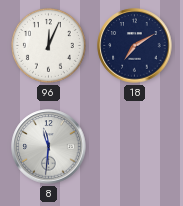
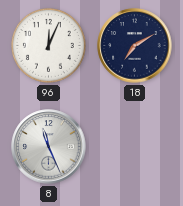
8: 11:31 -> 11:26
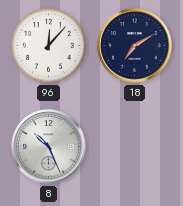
96: 12:04 -> 12:07
8: 11:26 -> 10:26
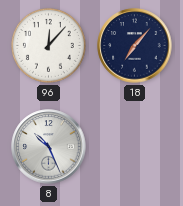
18: 7:10 -> 7:07
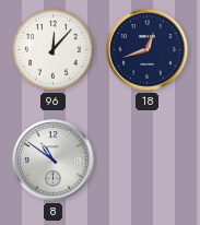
18: 7:07 -> 12:42
8: 10:26 -> 10:51
